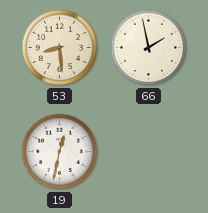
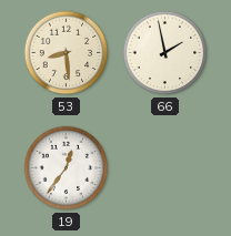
19: 12:32 -> 12:36
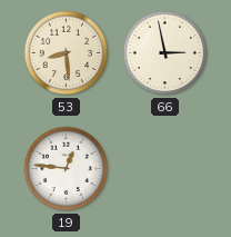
66: 1:58 -> 2:58
19: 12:36 -> 12:46
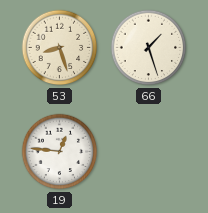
53: 8:29 -> 8:27
66: 2:58 -> 1:27
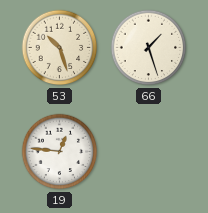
53: 8:27 -> 10:27
